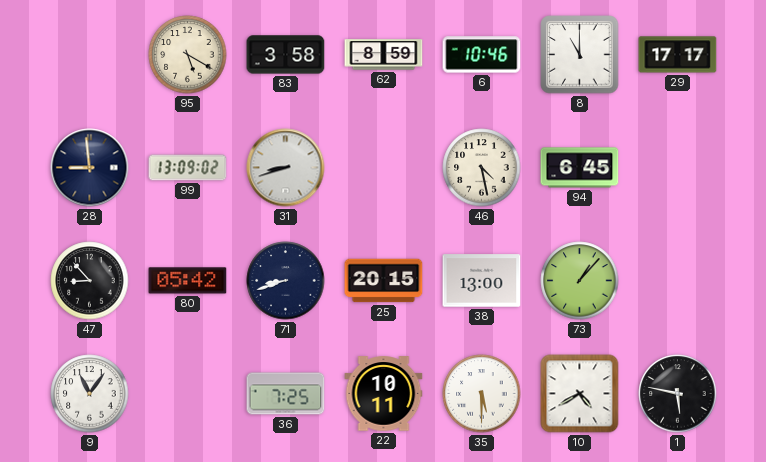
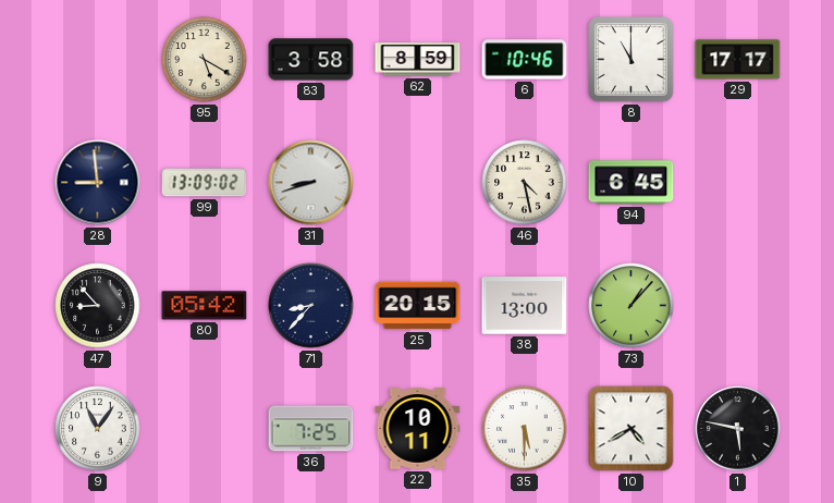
71: 8:42 -> 8:37
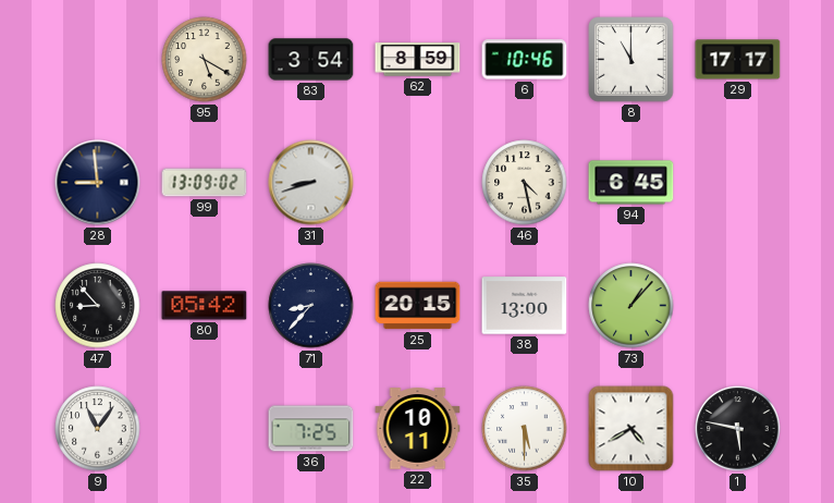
83: 3:58 -> 3:54
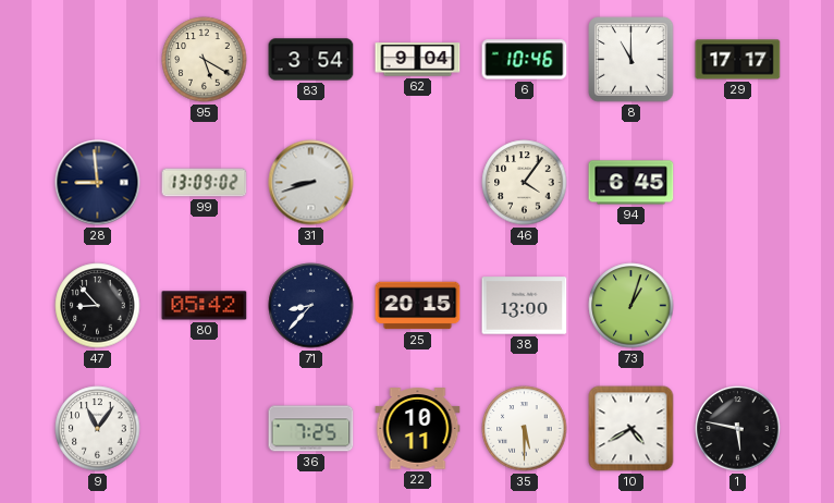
62: 8:59 -> 9:04
46: 4:28 -> 4:06
73: 1:07 -> 1:03
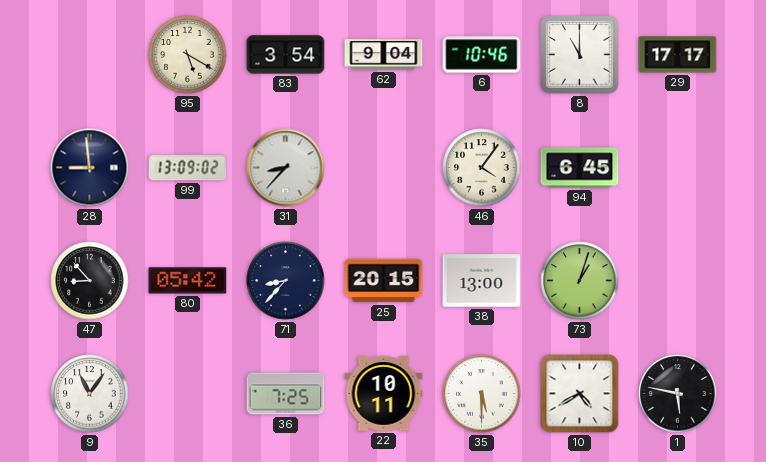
31: 8:42 -> 8:37
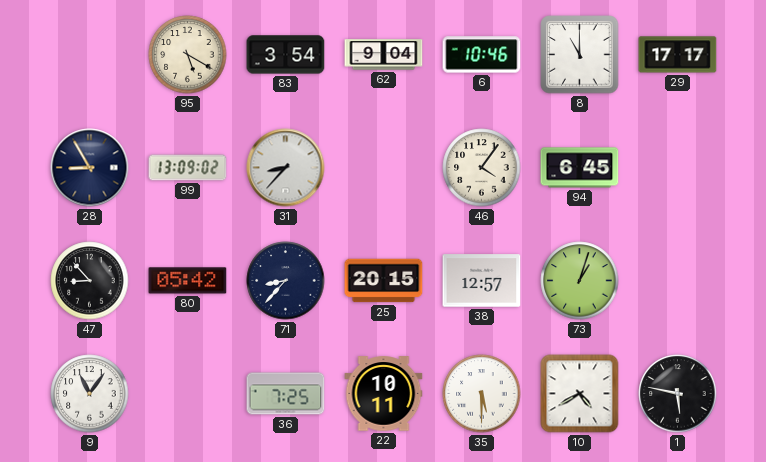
28: 8:59 -> 8:55
38: 13:00 -> 12:57
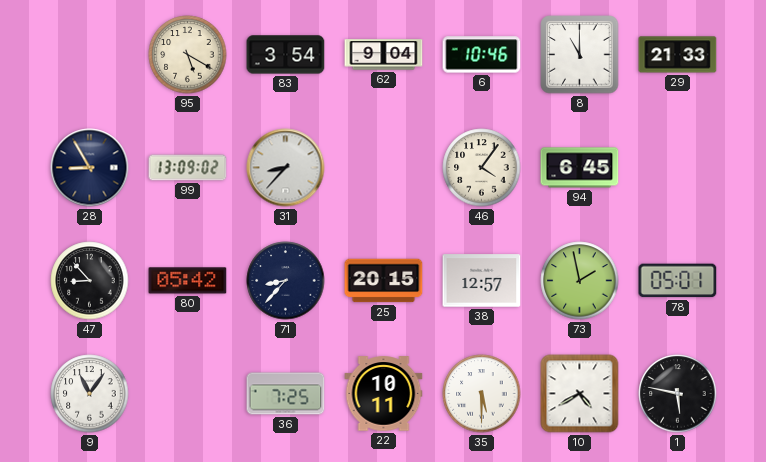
29: 17:17 -> 21:33
73: 1:03 -> 1:58
78: none -> 05:01
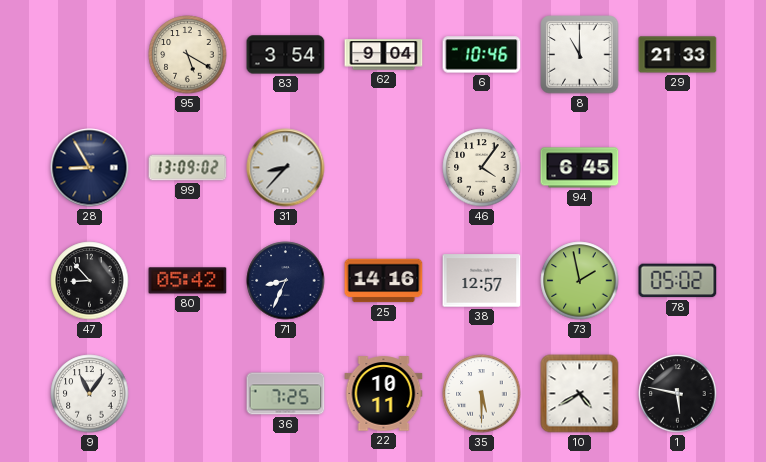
71: 8:37 -> 8:34
25: 20:15 -> 14:16
78: 05:01 -> 05:02
